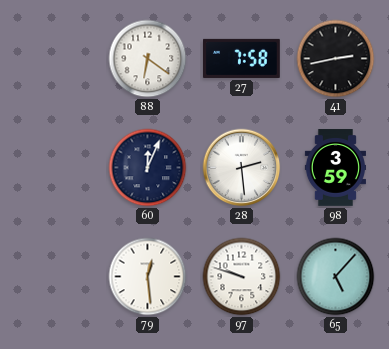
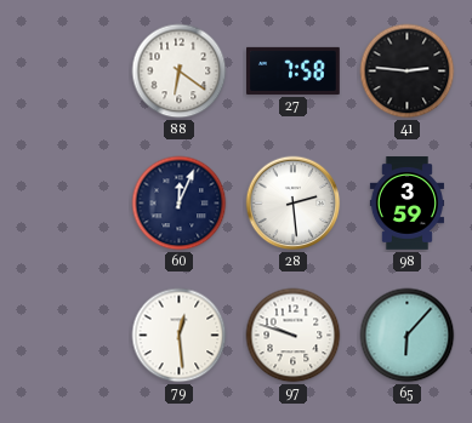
41: 2:43 -> 2:46
65: 5:07 -> 6:07
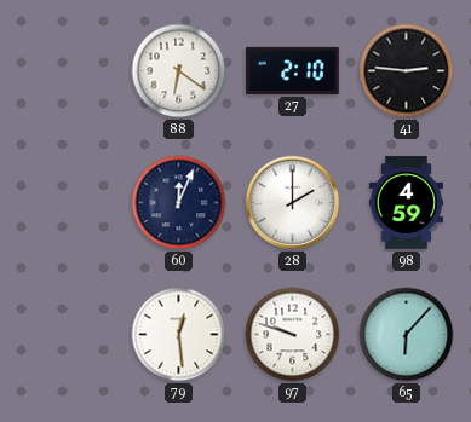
27: 7:58 -> 2:10
28: 2:29 -> 2:00
98: 3:59 -> 4:59
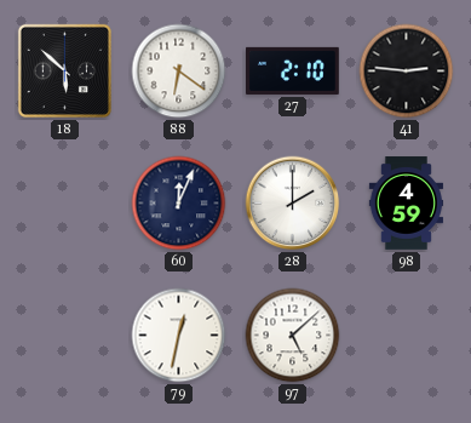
18: none -> 5:52
79: 12:29 -> 12:32
97: 9:48 -> 5:08
65: 6:07 -> none
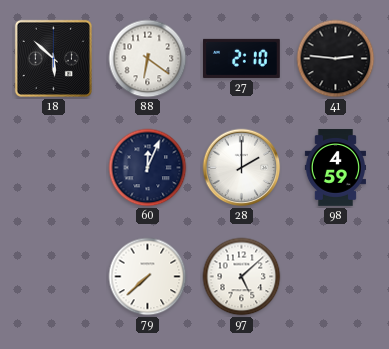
79: 12:32 -> 7:38
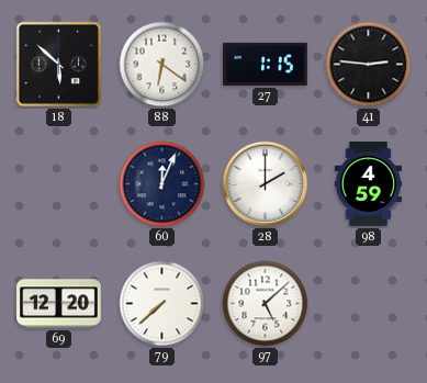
27: 2:10 -> 1:15
69: none -> 12:20
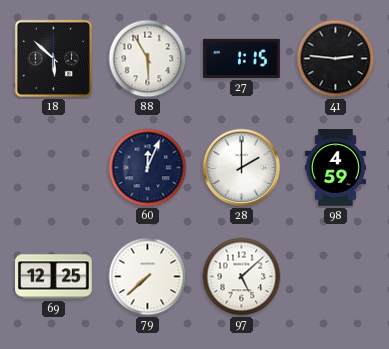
88: 6:21 -> 5:55
69: 12:20 -> 12:25
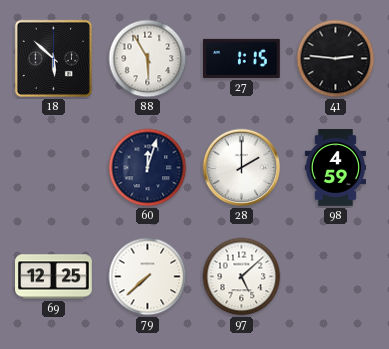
60: 12:04 -> 12:03
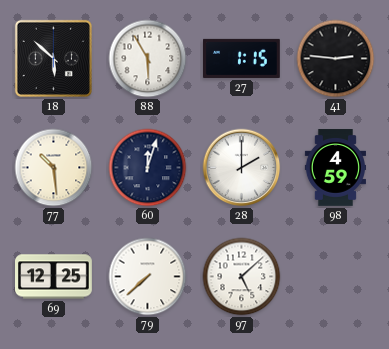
77: none -> 10:29
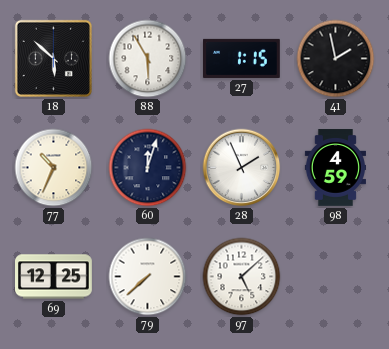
41: 2:46 -> 1:58
77: 10:29 -> 10:34
28: 2:00 -> 1:56
